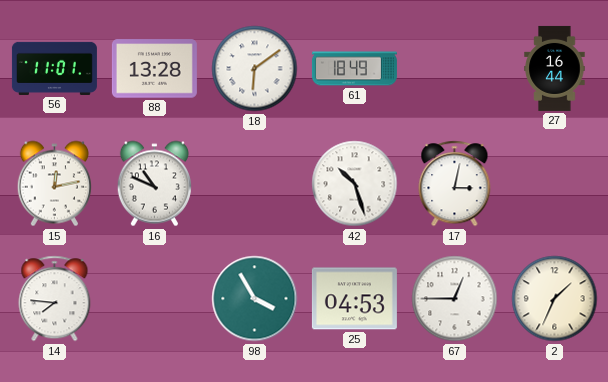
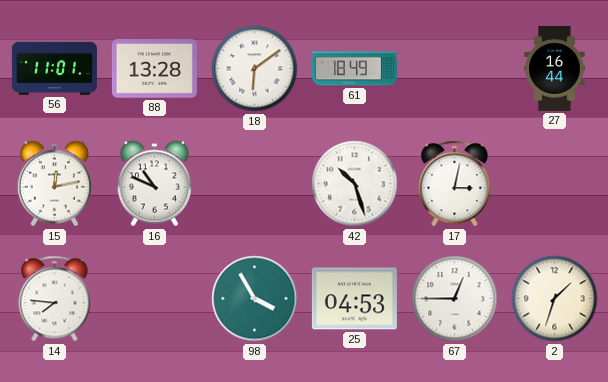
2: 1:34 -> 1:33
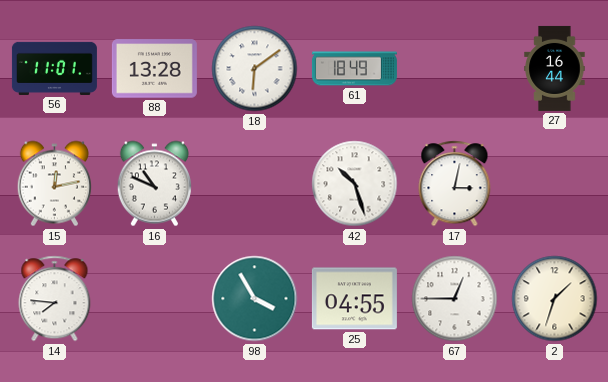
25: 04:53 -> 04:55
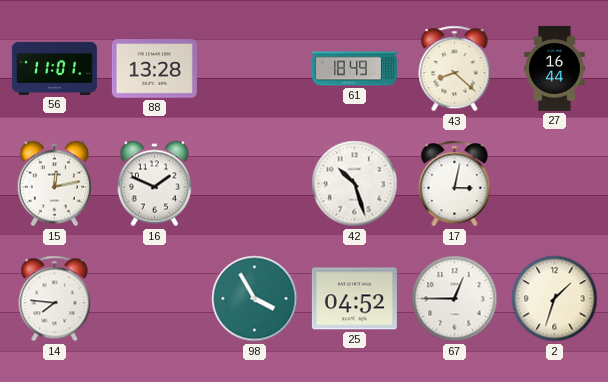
18: 6:09 -> none
43: none -> 8:22
16: 10:49 -> 1:49
25: 04:55 -> 04:52
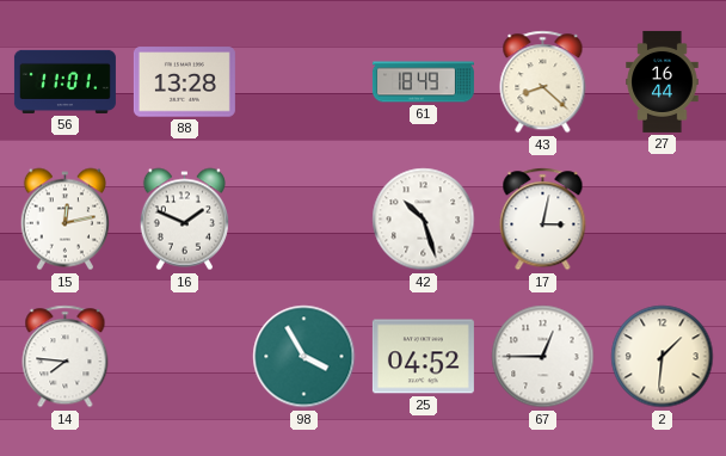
2: 1:33 -> 1:31
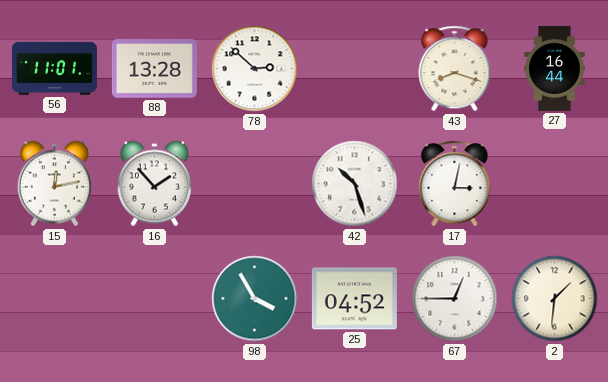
78: none -> 2:52
61: 18:49 -> none
43: 8:22 -> 8:18
16: 1:49 -> 1:53
14: 7:46 -> none
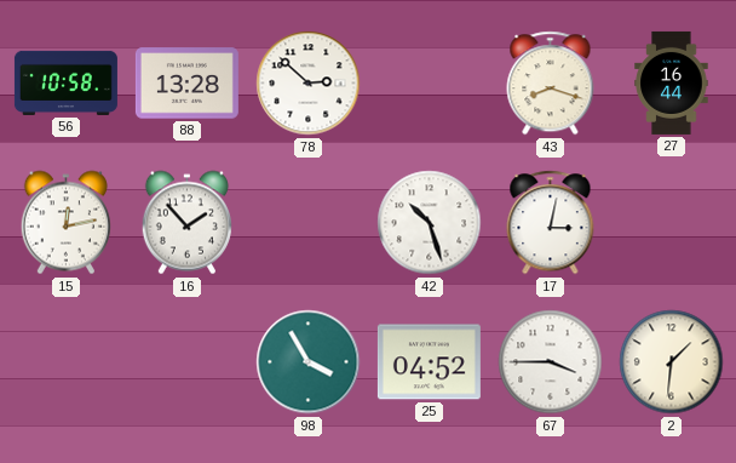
56: 11:01 -> 10:58
67: 12:45 -> 3:45
